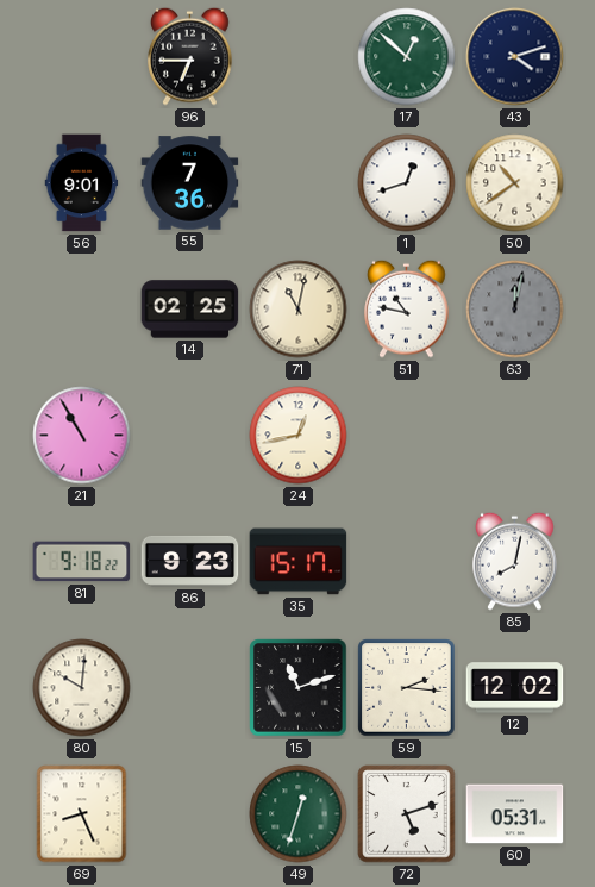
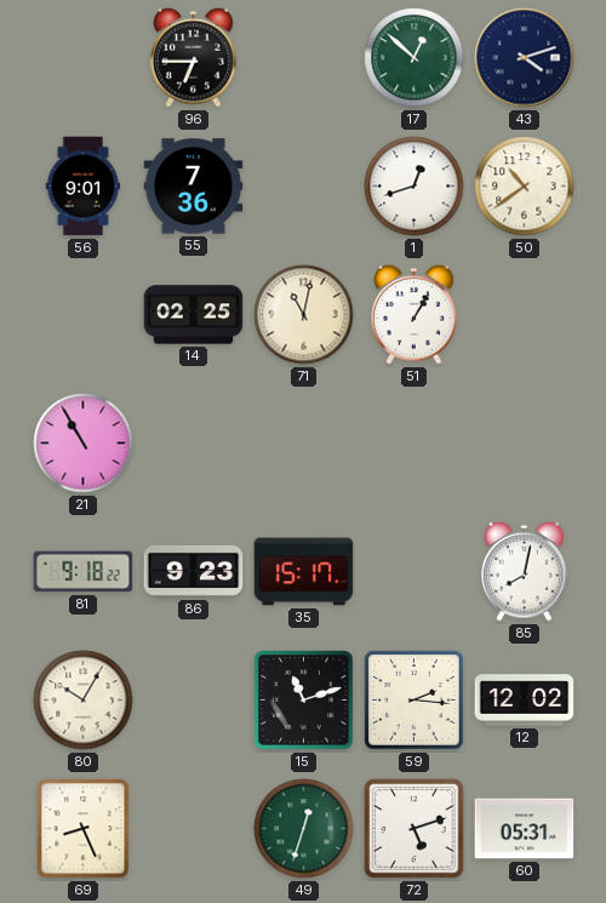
51: 10:47 -> 1:05
63: 12:02 -> none
24: 12:43 -> none
80: 10:01 -> 10:05
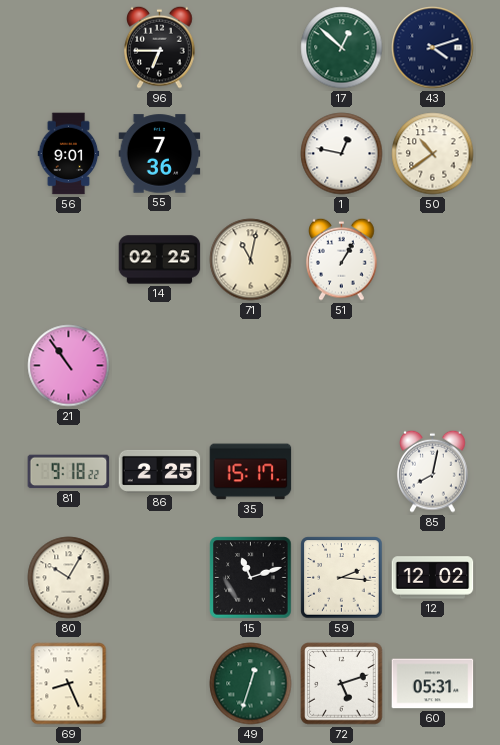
1: 12:42 -> 12:47
21: 10:55 -> 10:54
86: 9:23 -> 2:25
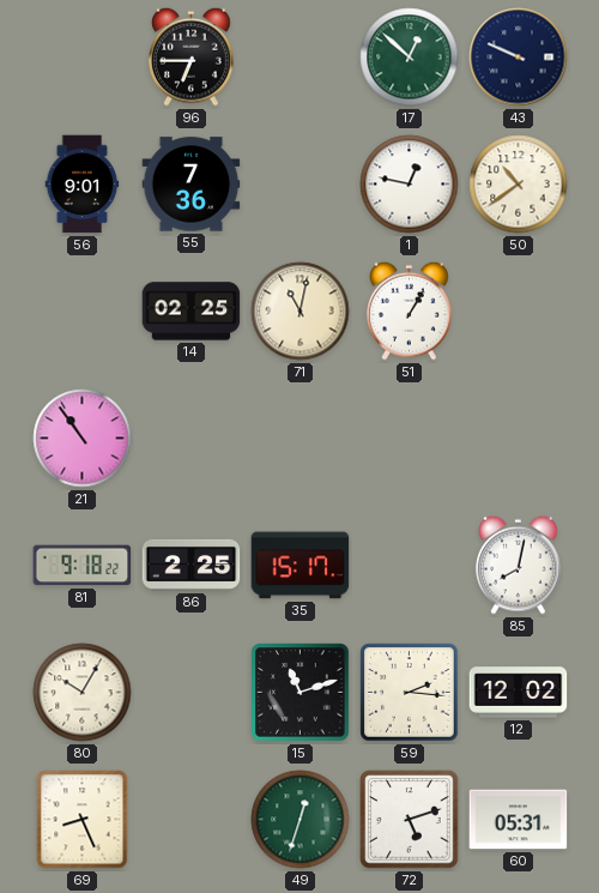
43: 4:12 -> 9:49
